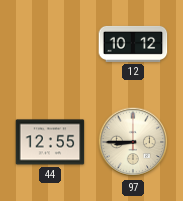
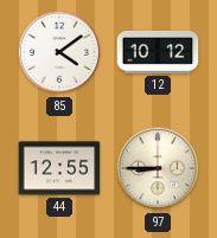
85: none -> 4:09
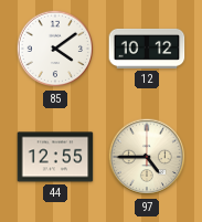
97: 8:45 -> 4:45
